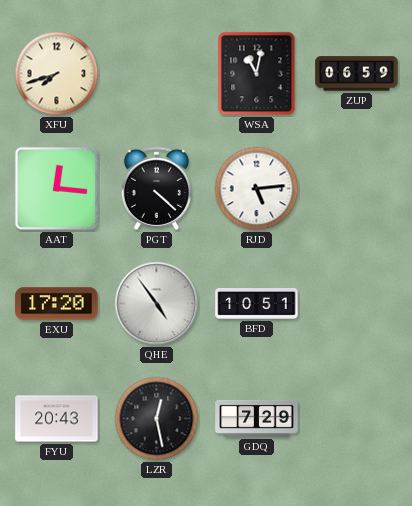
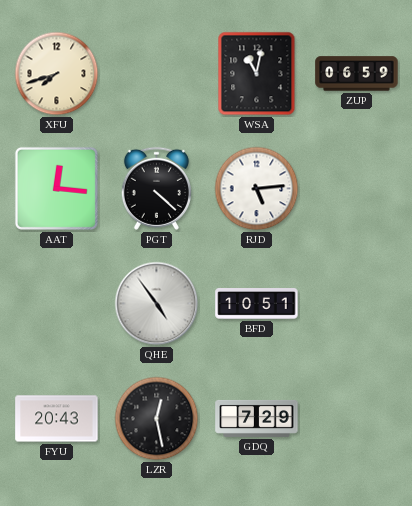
EXU: 17:20 -> none
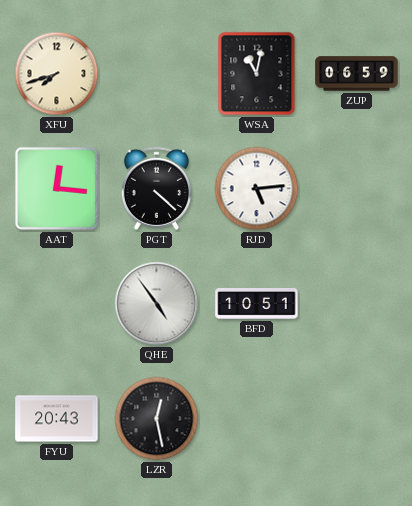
GDQ: 7:29 -> none
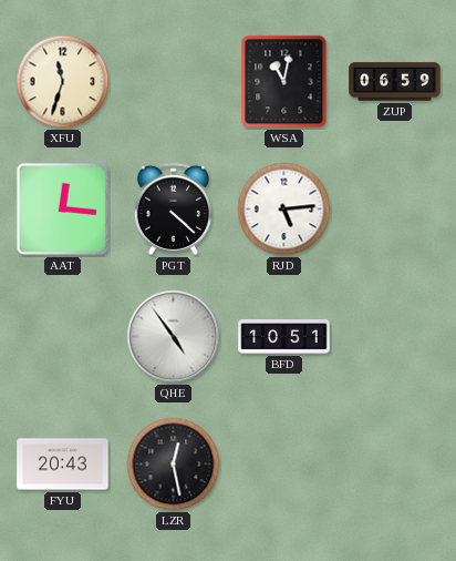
XFU: 7:42 -> 11:33
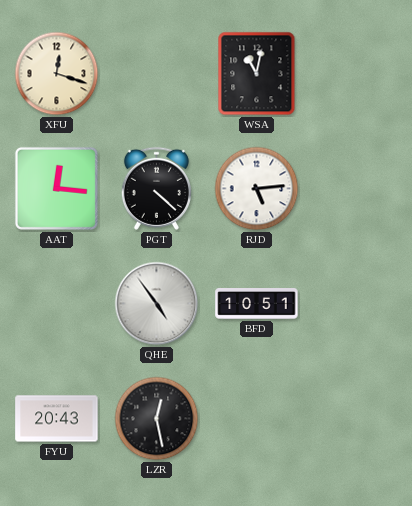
XFU: 11:33 -> 12:18
ZUP: 06:59 -> none
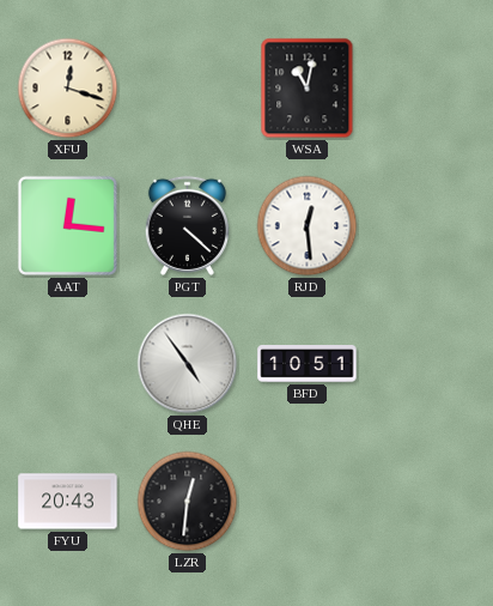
RJD: 5:14 -> 12:29
LZR: 12:28 -> 12:31
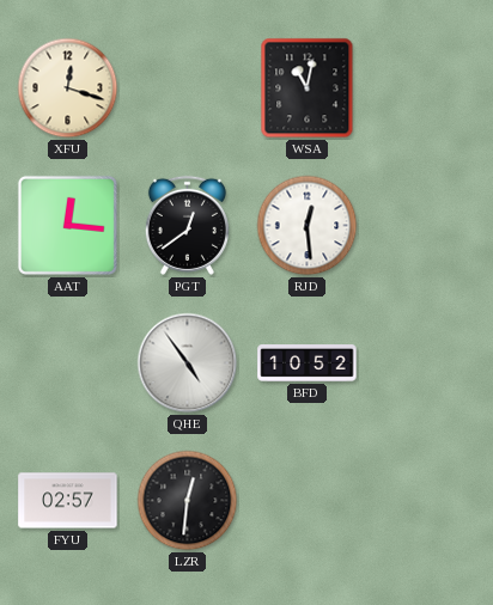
PGT: 4:22 -> 12:39
BFD: 10:51 -> 10:52
FYU: 20:43 -> 02:57
